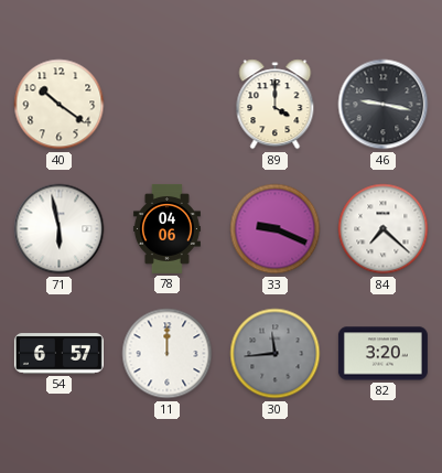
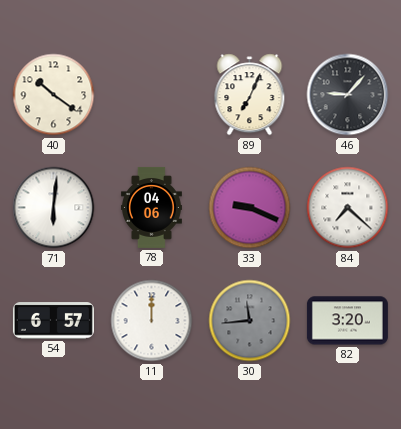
89: 4:00 -> 7:04
46: 9:17 -> 9:07
71: 5:58 -> 6:01
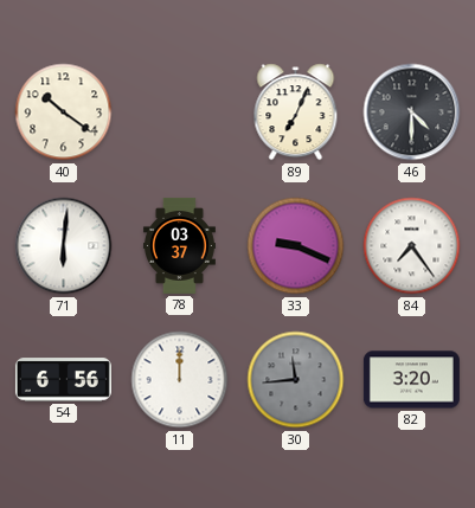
46: 9:07 -> 4:30
78: 04:06 -> 03:37
84: 7:22 -> 7:24
54: 6:57 -> 6:56
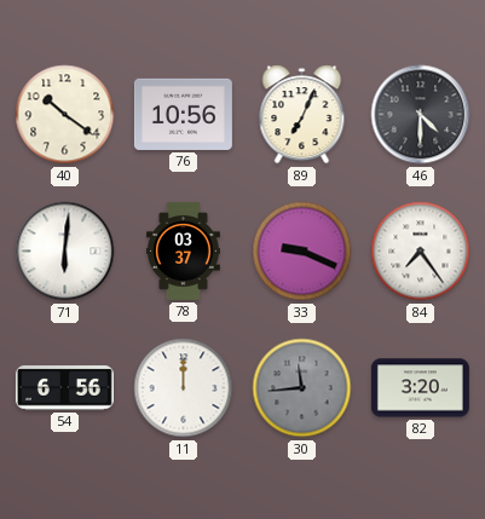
76: none -> 10:56
